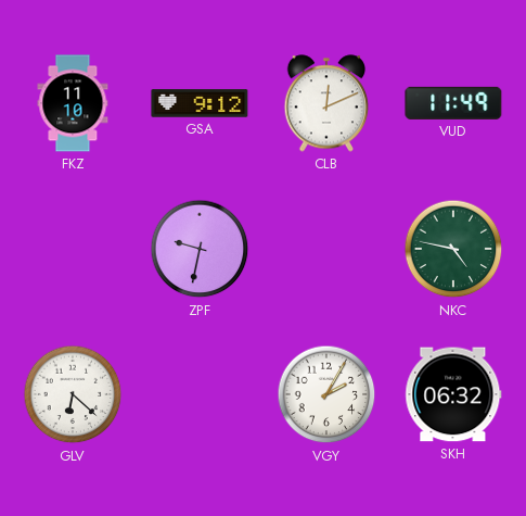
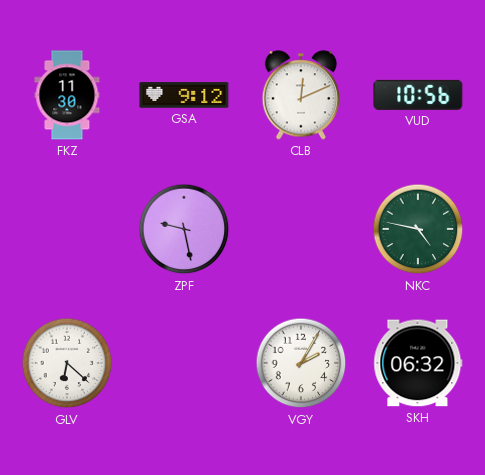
FKZ: 11:10 -> 11:30
VUD: 11:49 -> 10:56
ZPF: 9:32 -> 9:28
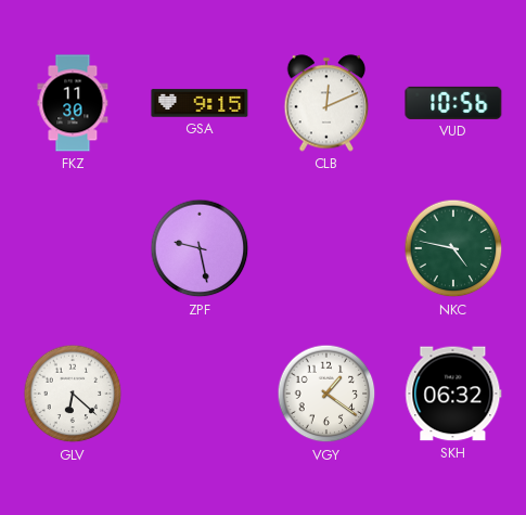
GSA: 9:12 -> 9:15
VGY: 2:05 -> 1:21
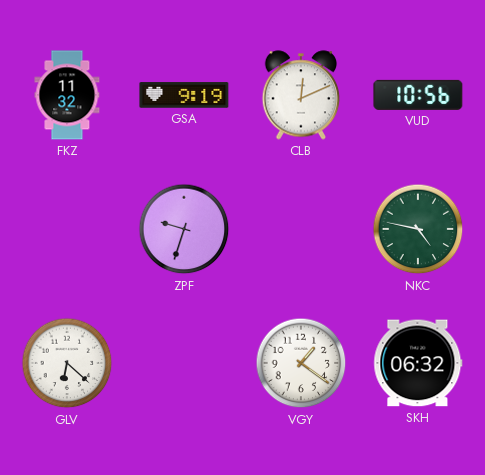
FKZ: 11:30 -> 11:32
GSA: 9:15 -> 9:19
ZPF: 9:28 -> 9:33
